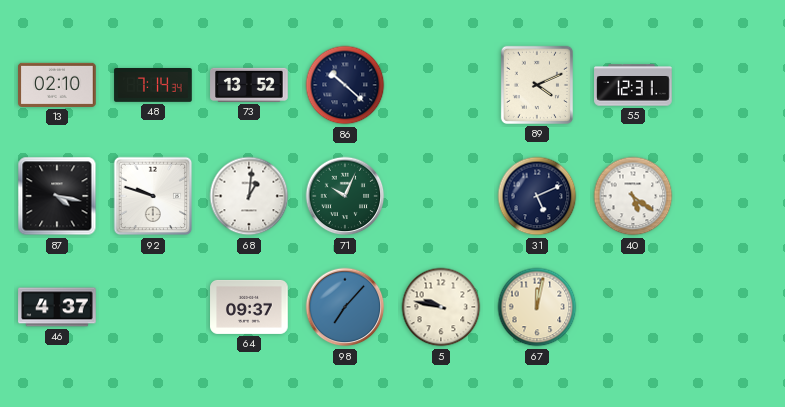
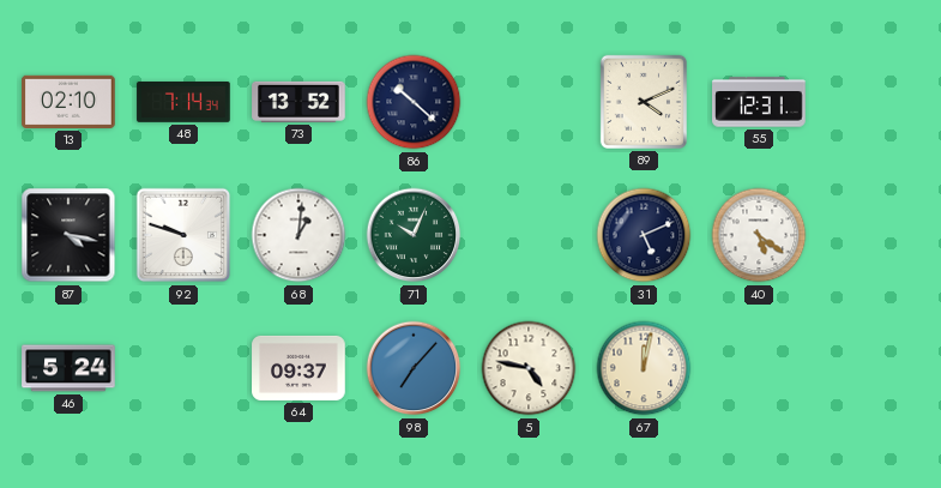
46: 4:37 -> 5:24
5: 9:47 -> 4:47
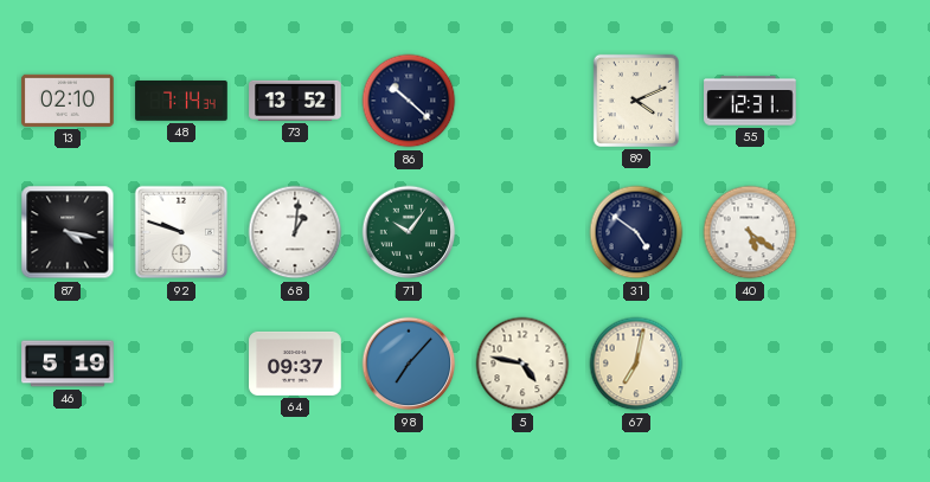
71: 10:04 -> 10:06
31: 5:11 -> 4:51
46: 5:24 -> 5:19
67: 12:02 -> 7:02
